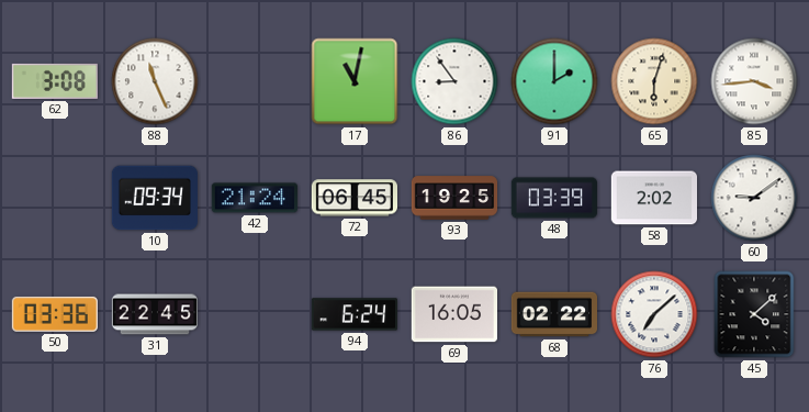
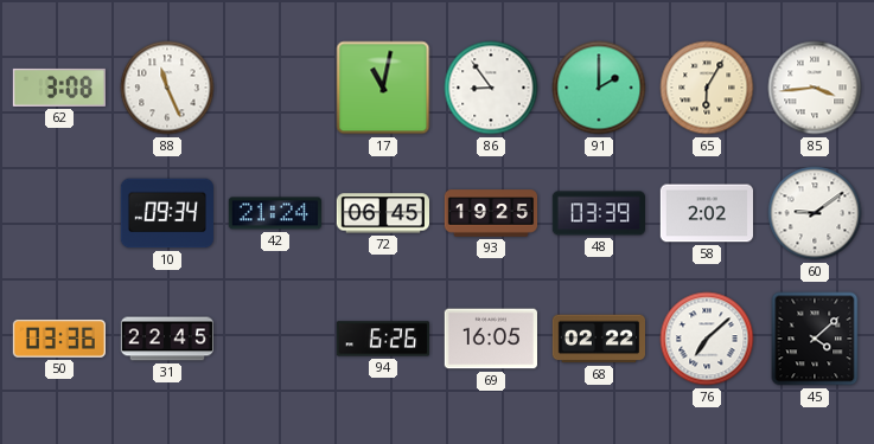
65: 6:03 -> 6:05
94: 6:24 -> 6:26
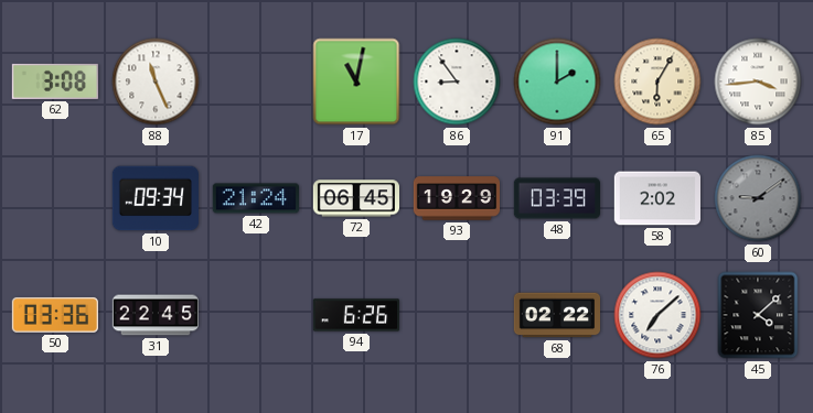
93: 19:25 -> 19:29
60 dial: white -> grey
69: 16:05 -> none
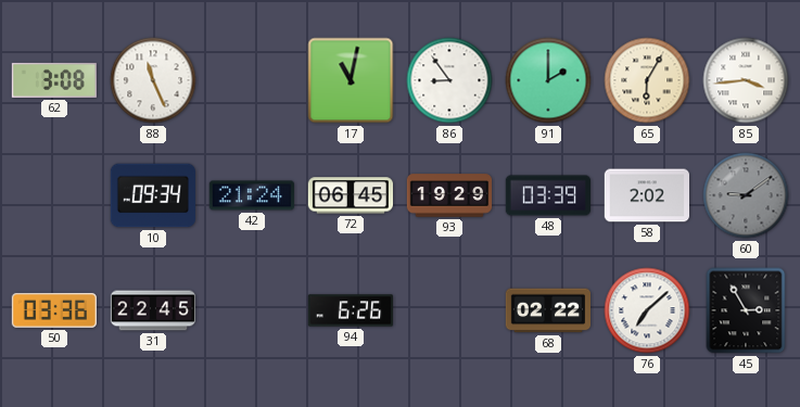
45: 4:08 -> 2:55
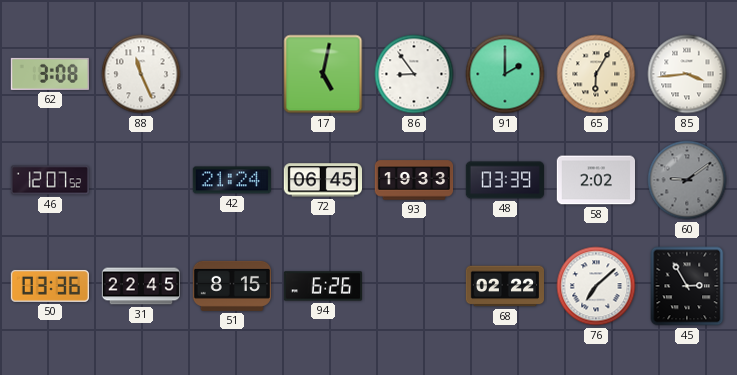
17: 11:02 -> 5:02
46: none -> 12:07
10: 09:34 -> none
93: 19:29 -> 19:33
51: none -> 8:15
